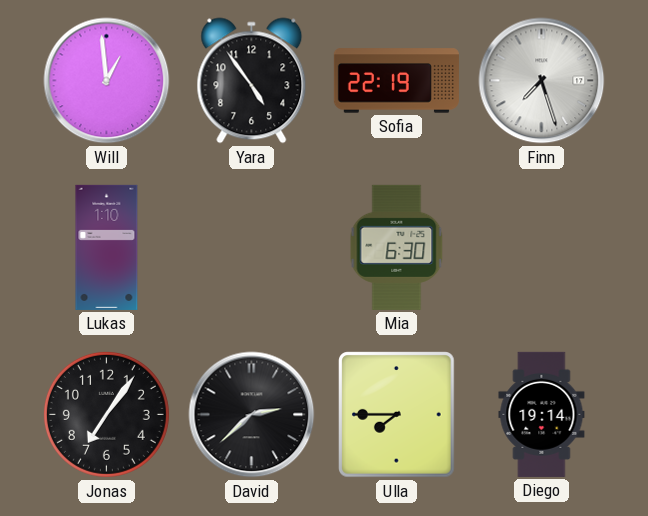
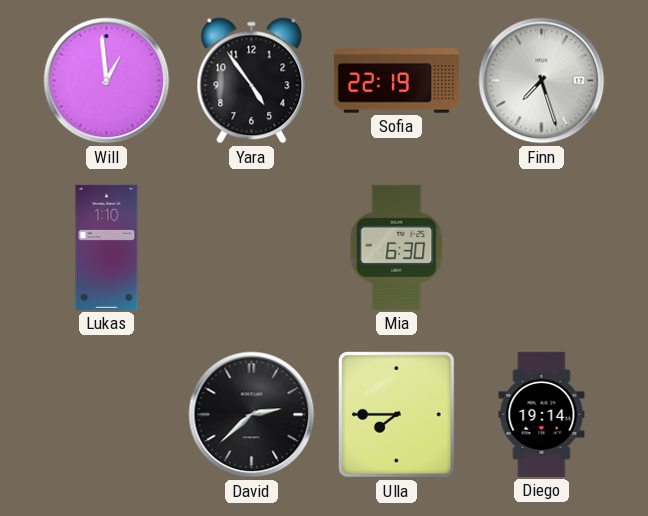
Jonas: 7:06 -> none
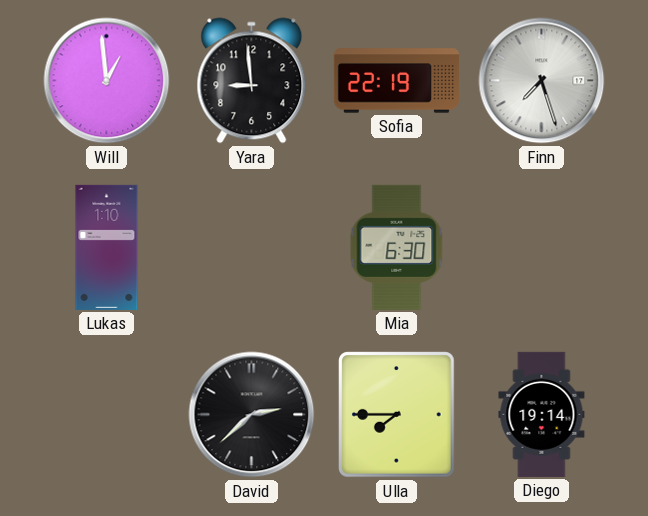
Yara: 4:54 -> 8:59
